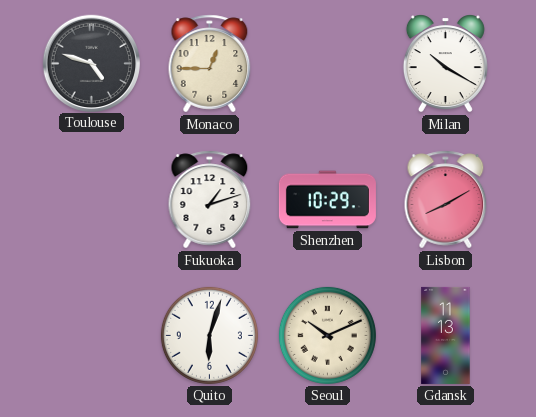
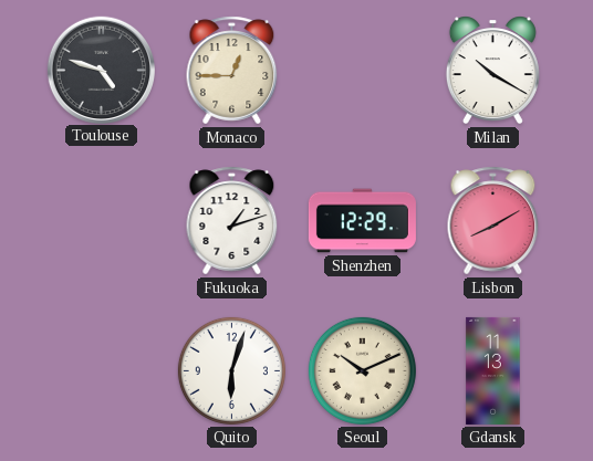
Shenzhen: 10:29 -> 12:29
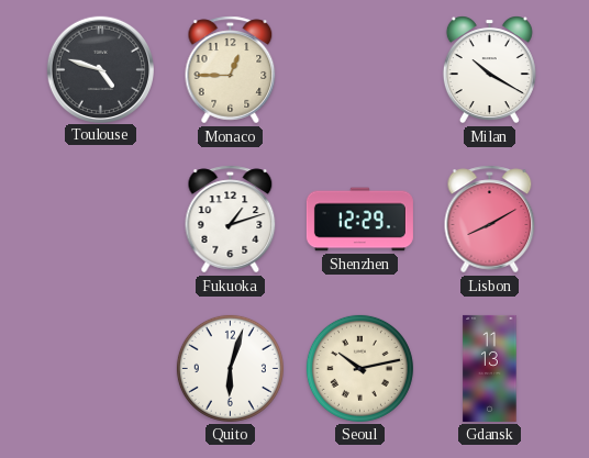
Seoul: 10:11 -> 10:13
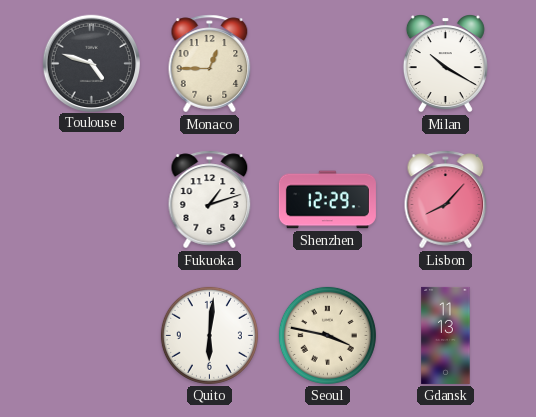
Lisbon: 8:10 -> 8:07
Quito: 6:03 -> 6:01
Seoul: 10:13 -> 3:47
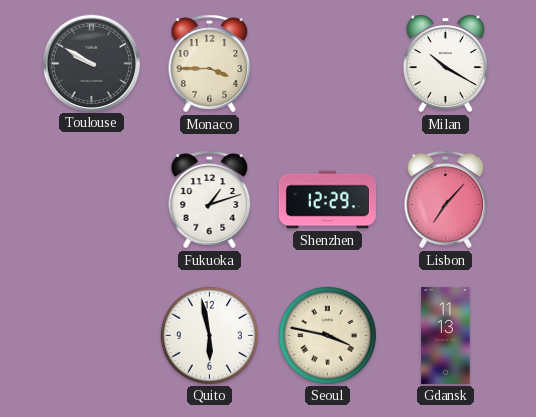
Toulouse: 4:48 -> 9:50
Monaco: 12:45 -> 3:45
Lisbon: 8:07 -> 7:07
Quito: 6:01 -> 5:58
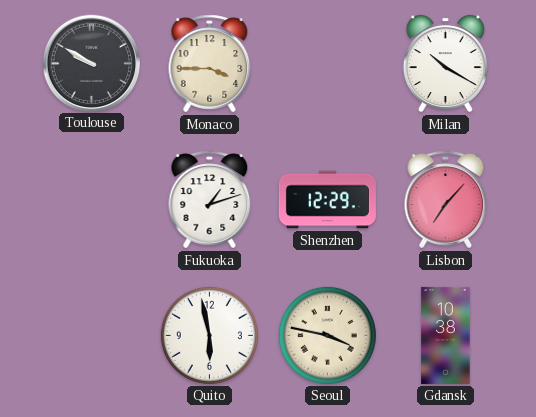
Gdansk: 11:13 -> 10:38
